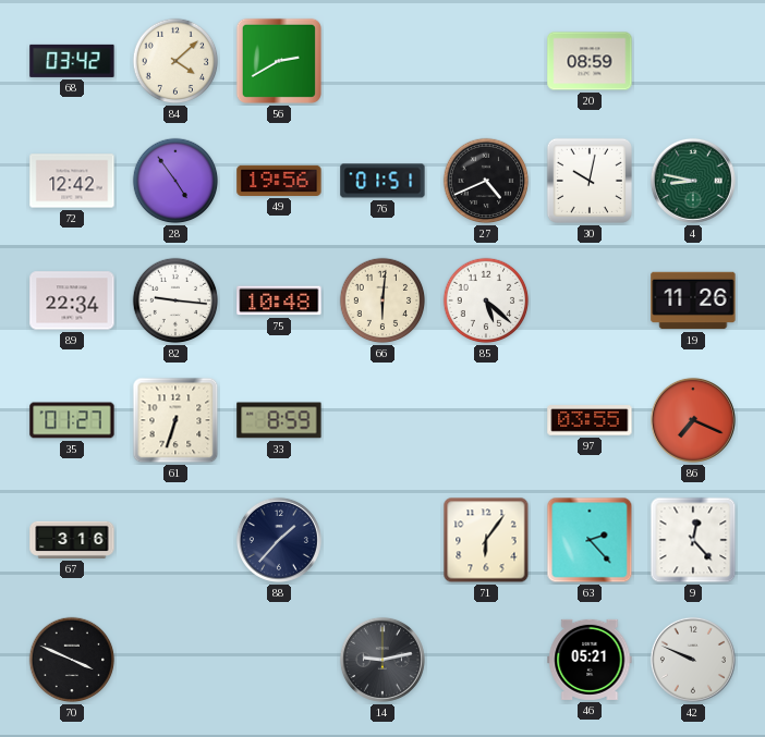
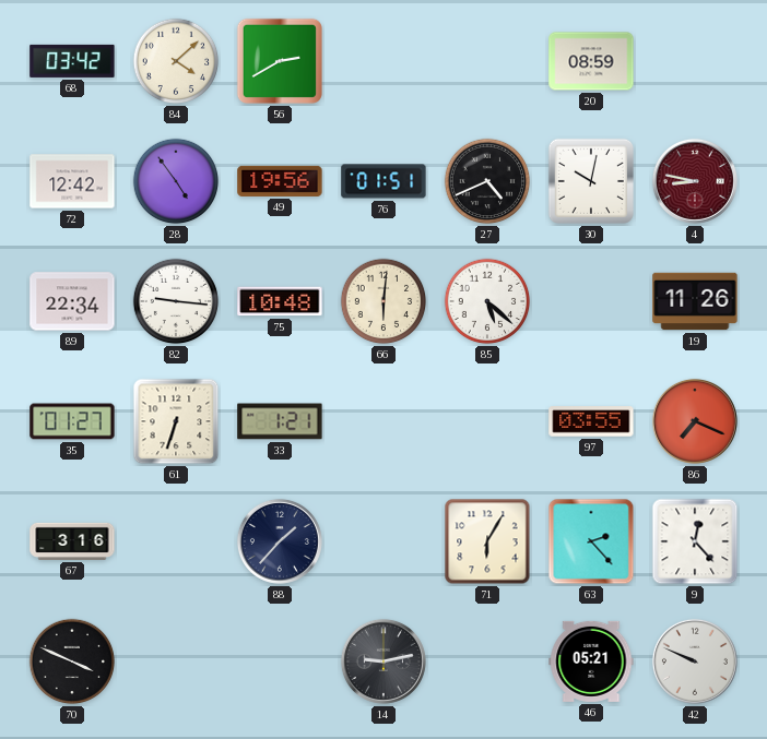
4 dial: green -> burgundy
33: 8:59 -> 1:21
71: 6:06 -> 6:05
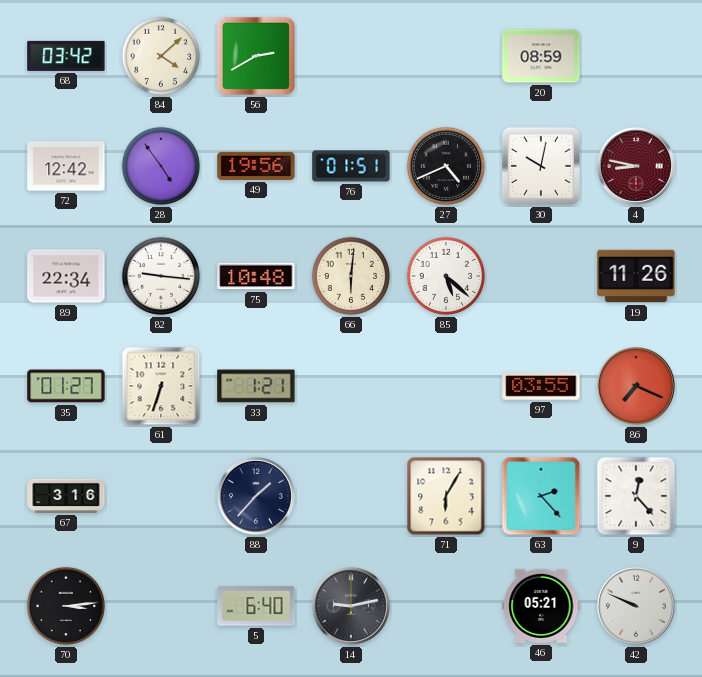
70: 3:49 -> 3:14
5: none -> 6:40
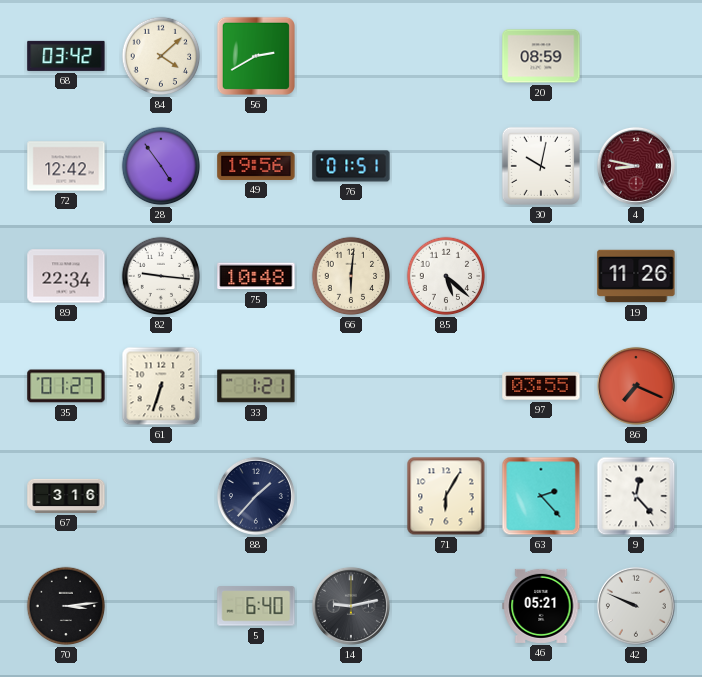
27: 4:41 -> none
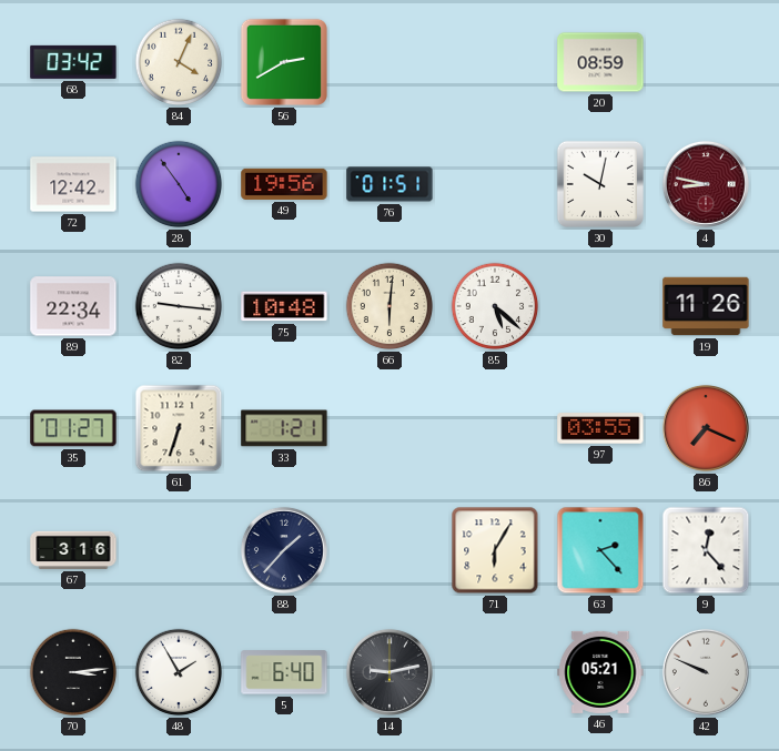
84: 4:08 -> 4:04
48: none -> 1:55
